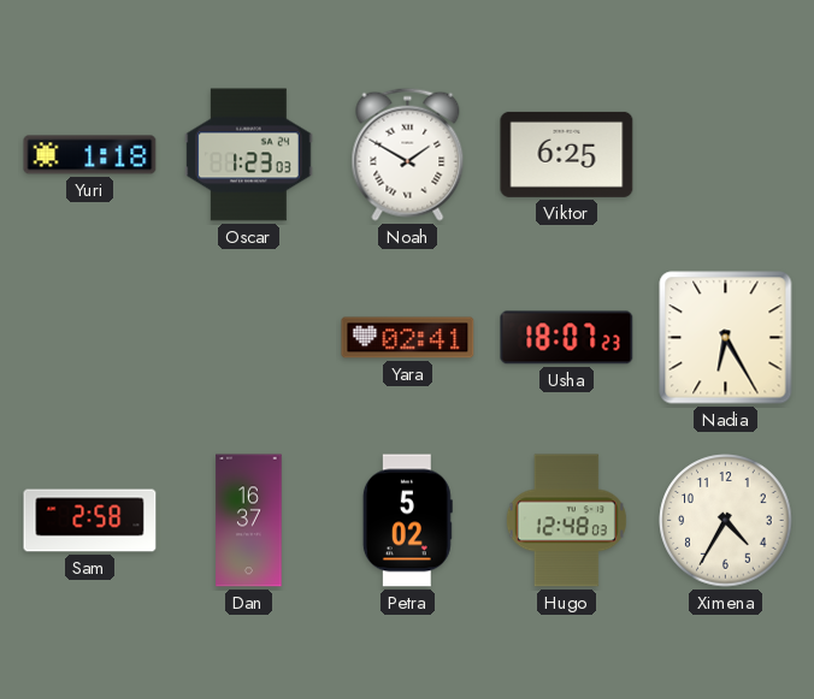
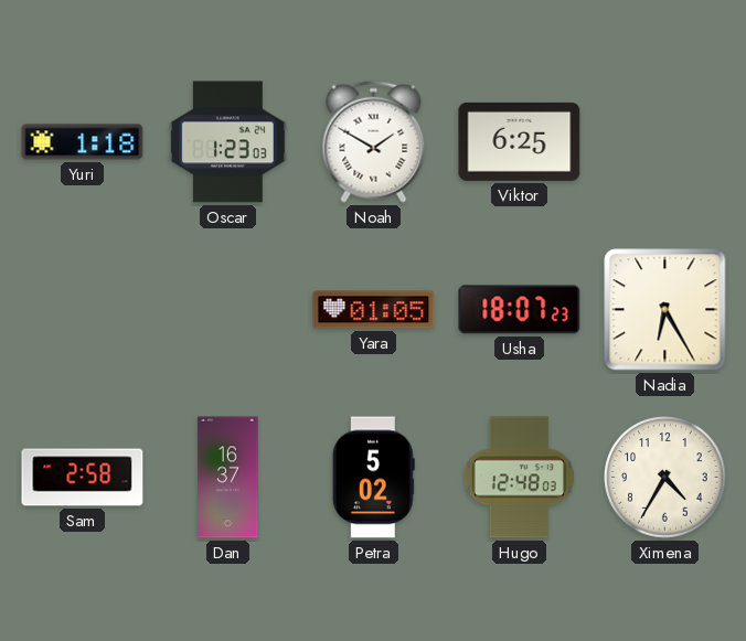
Yara: 02:41 -> 01:05
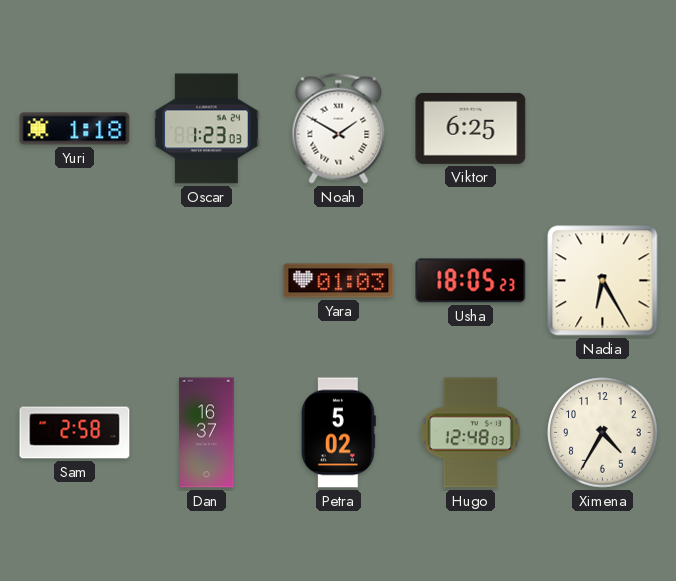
Yara: 01:05 -> 01:03
Usha: 18:07 -> 18:05
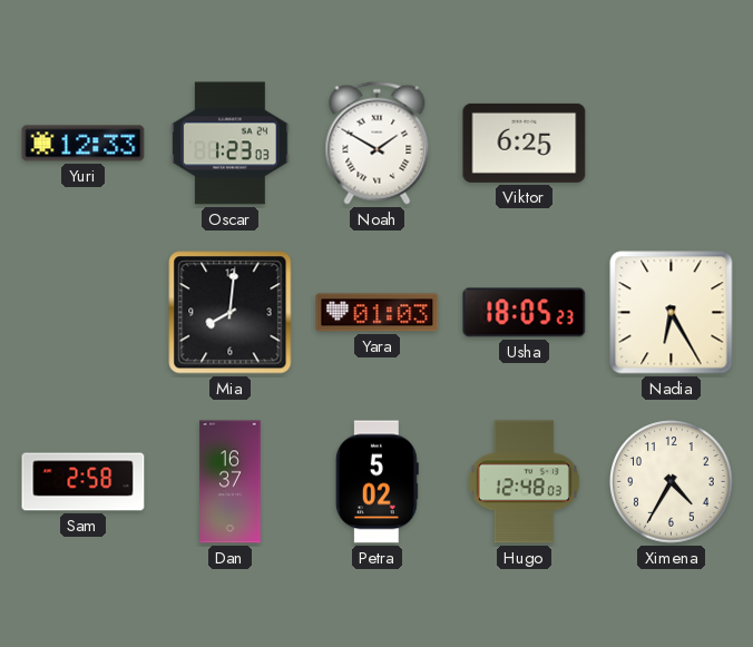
Yuri: 1:18 -> 12:33
Mia: none -> 8:01
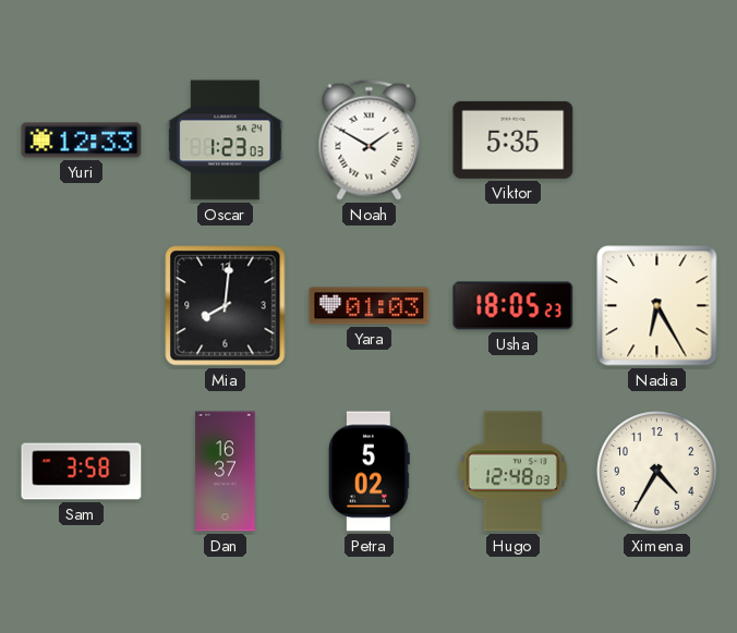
Viktor: 6:25 -> 5:35
Sam: 2:58 -> 3:58
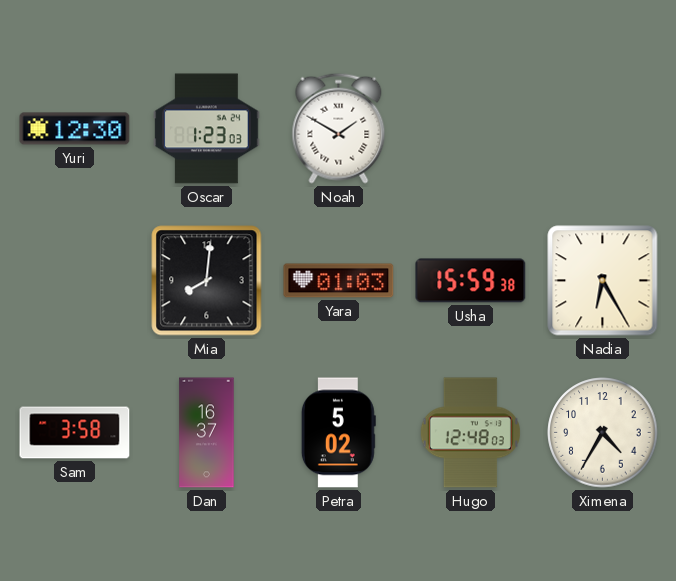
Yuri: 12:33 -> 12:30
Viktor: 5:35 -> none
Usha: 18:05 -> 15:59
